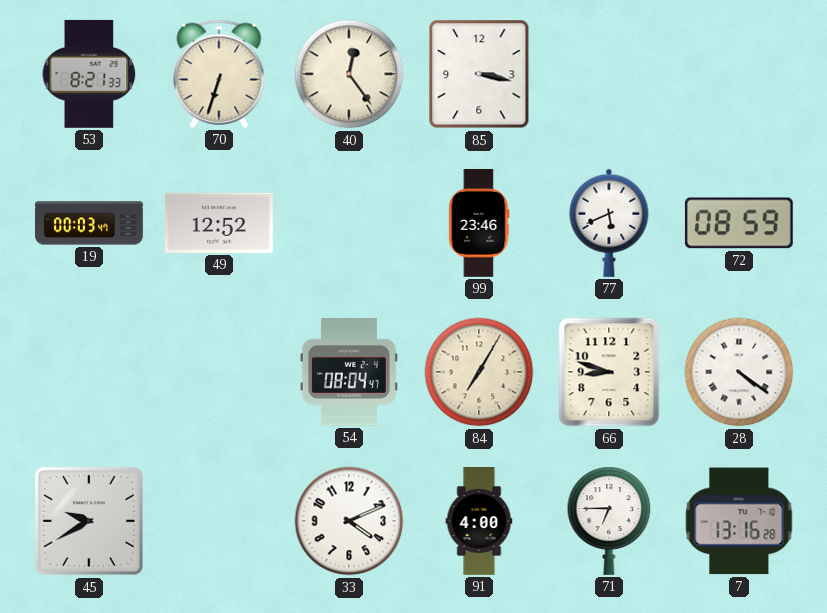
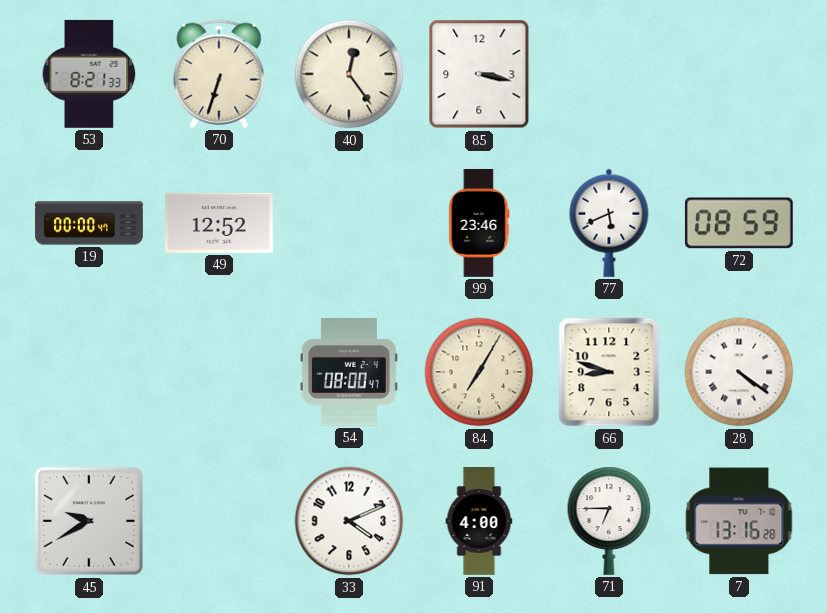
19: 00:03 -> 00:00
54: 08:04 -> 08:00
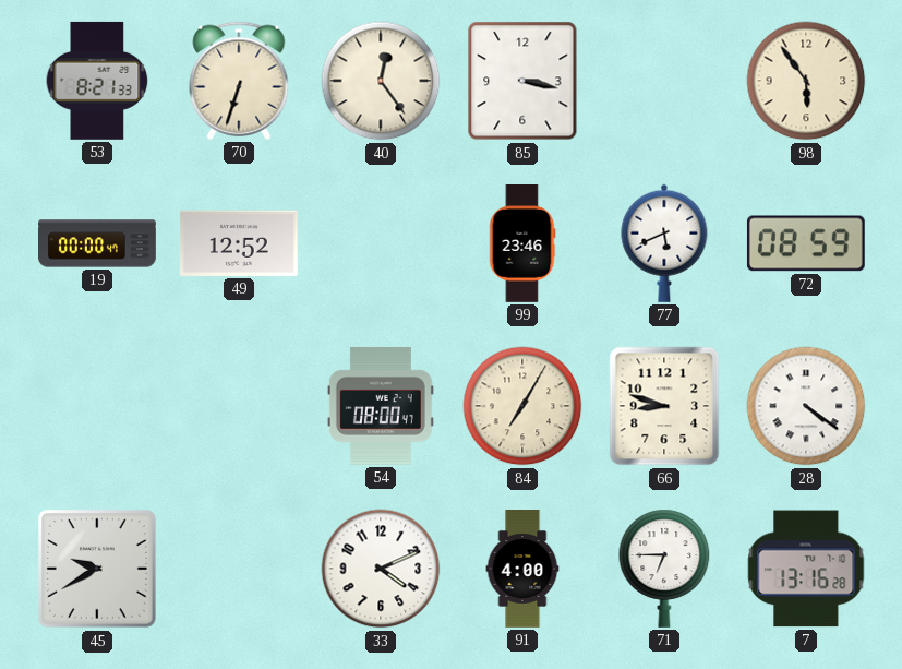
98: none -> 5:54
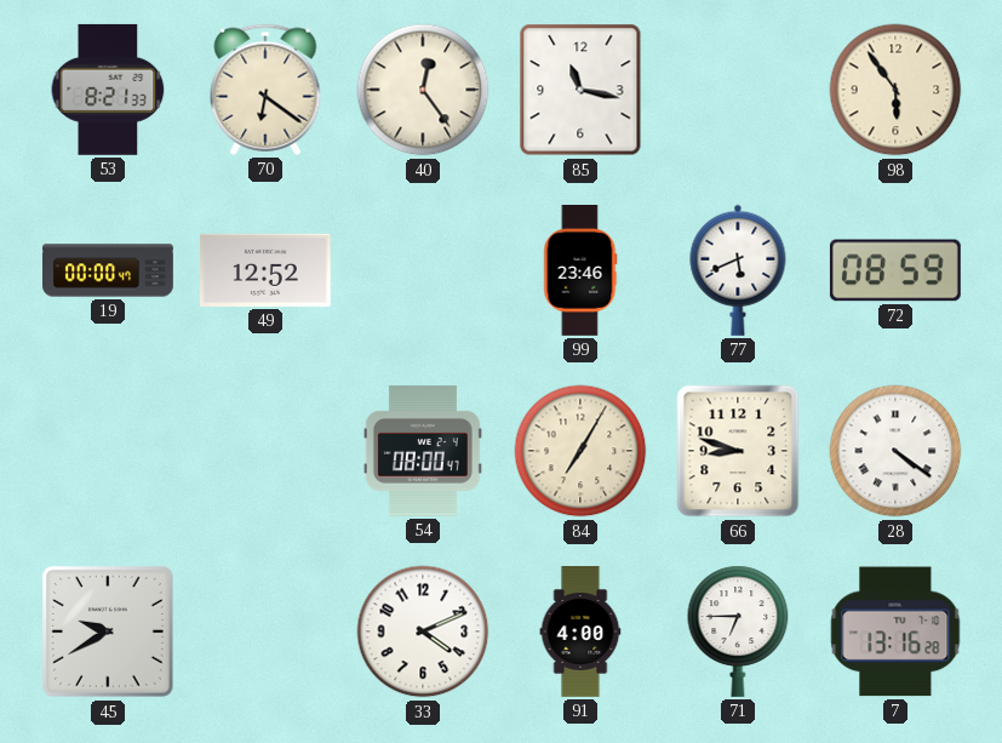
70: 6:33 -> 6:21
85: 3:17 -> 11:17
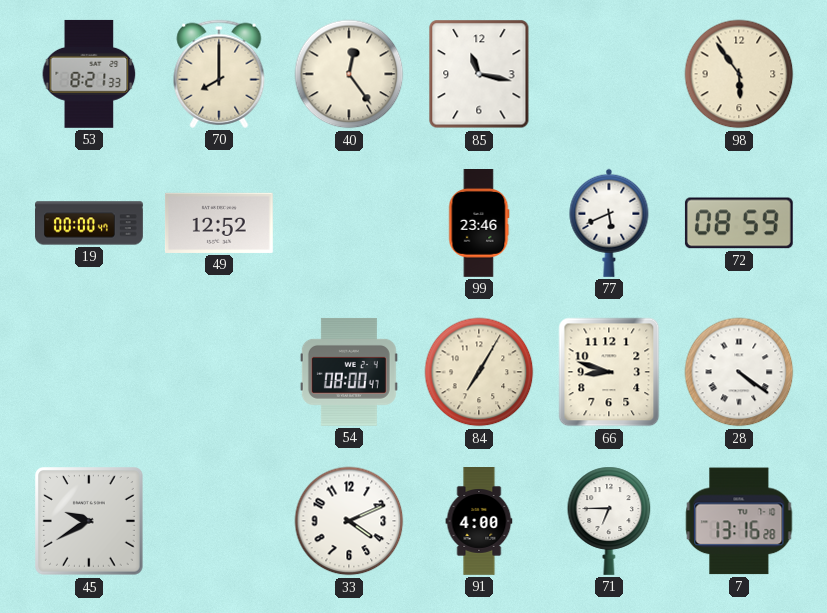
70: 6:21 -> 8:00
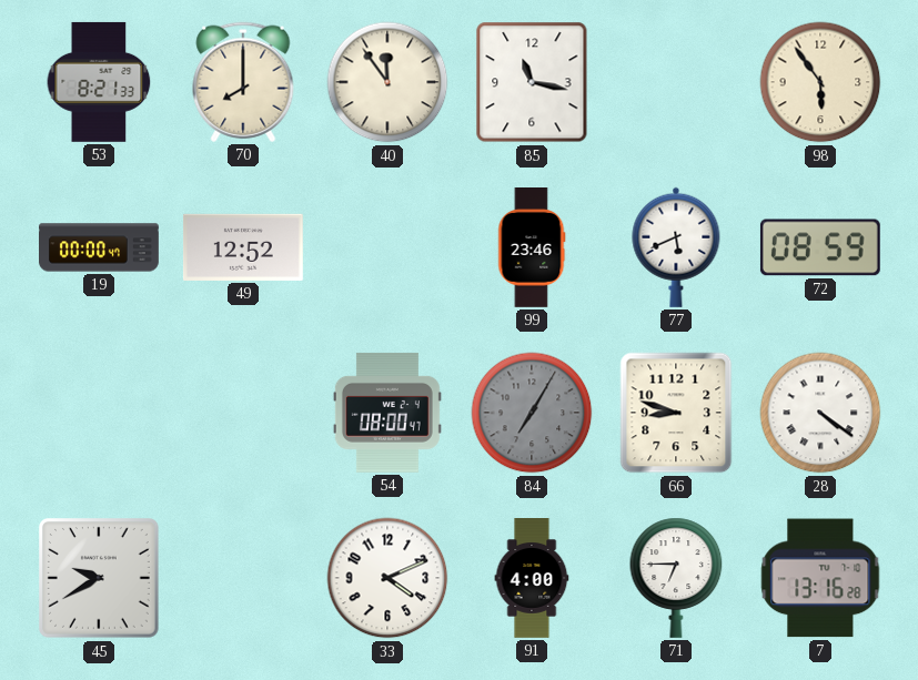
40: 12:24 -> 11:54
84 dial: cream -> grey
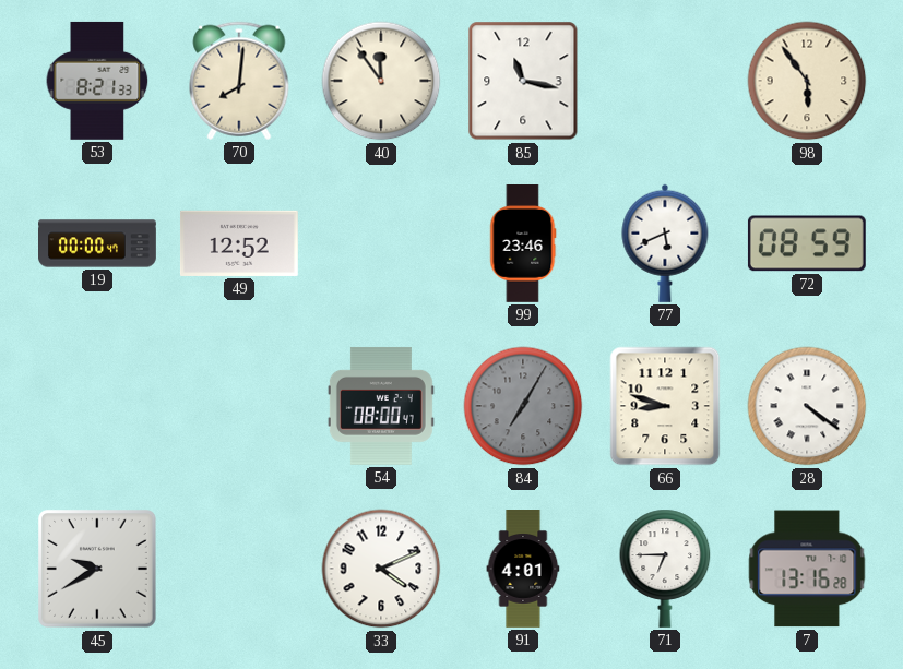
70: 8:00 -> 8:01
91: 4:00 -> 4:01
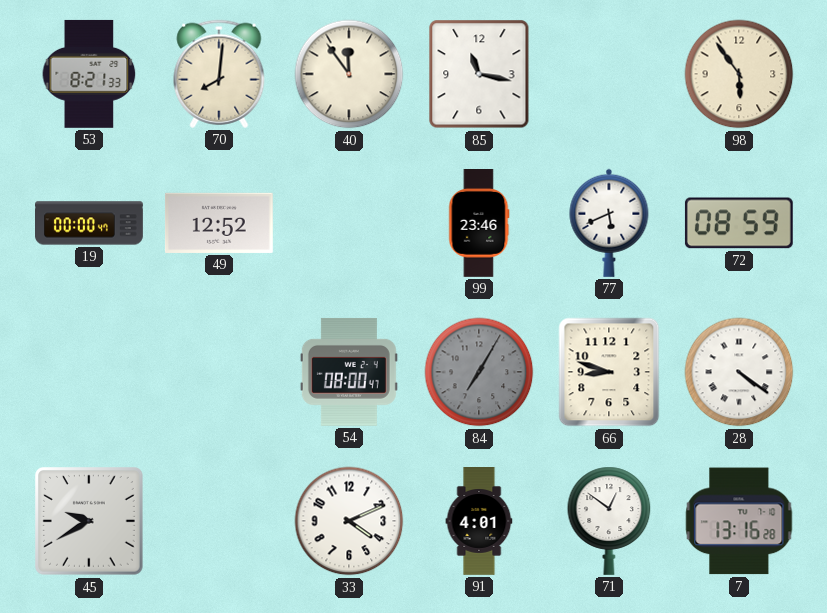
71: 6:45 -> 12:51
